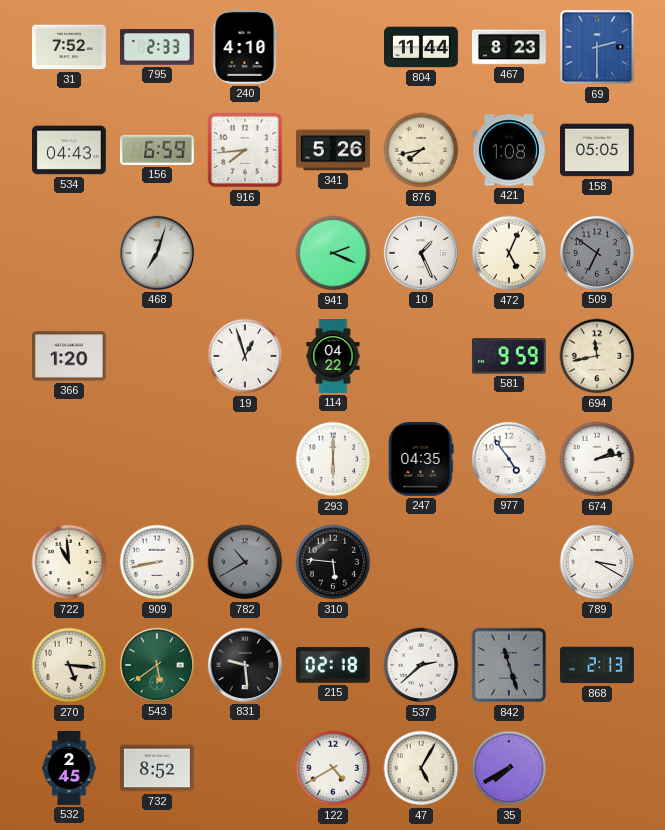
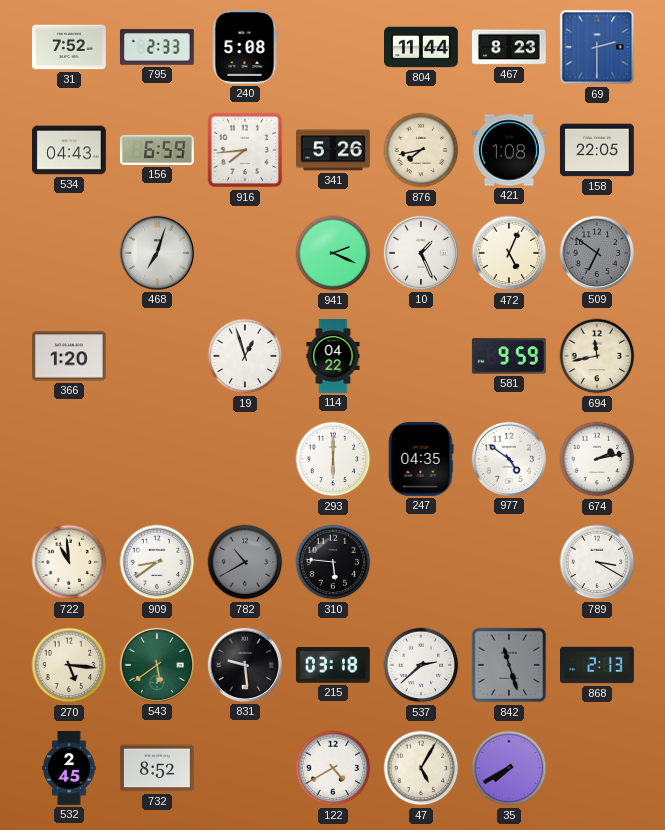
240: 4:10 -> 5:08
158: 05:05 -> 22:05
977: 4:54 -> 4:51
909: 8:43 -> 8:39
215: 02:18 -> 03:18
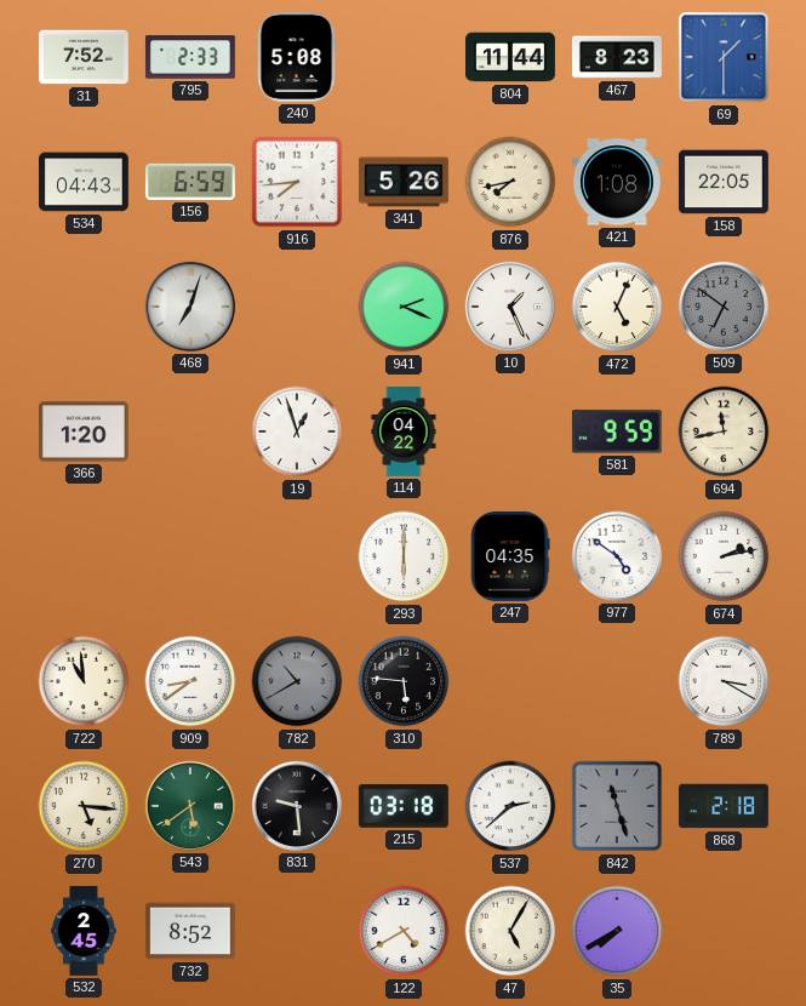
69: 2:30 -> 1:30
868: 2:13 -> 2:18
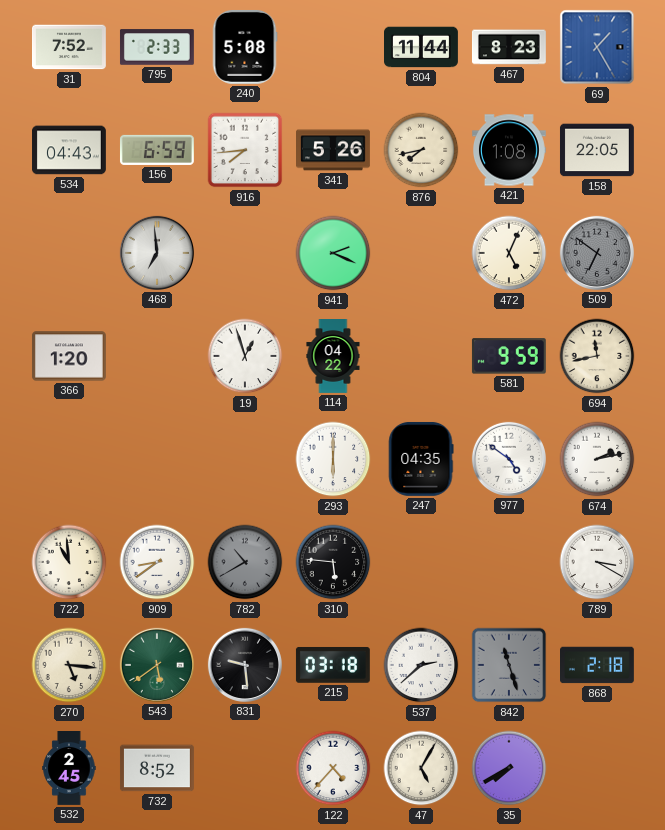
69: 1:30 -> 1:25
468: 7:03 -> 6:59
10: 1:26 -> none
122: 4:40 -> 4:37
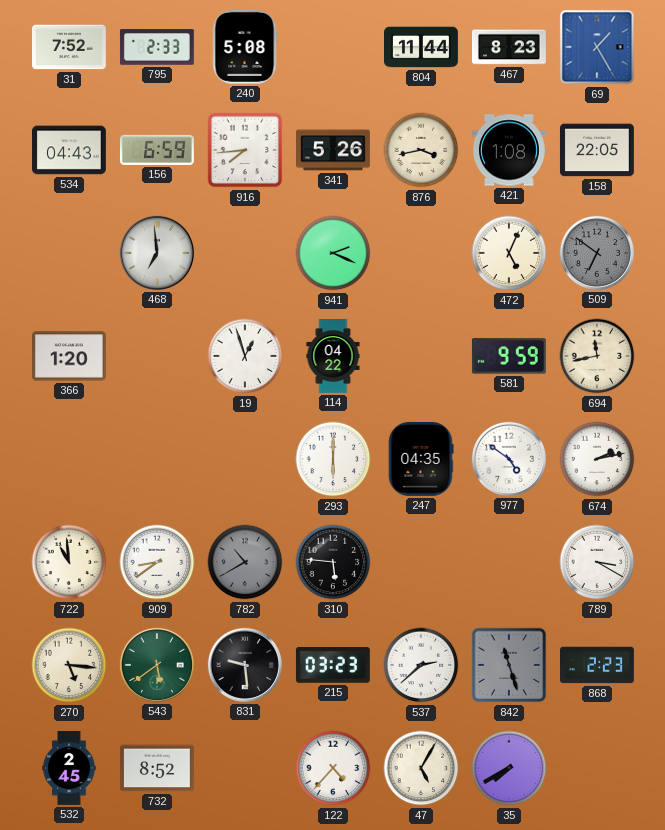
876: 7:43 -> 3:43
215: 03:18 -> 03:23
868: 2:18 -> 2:23
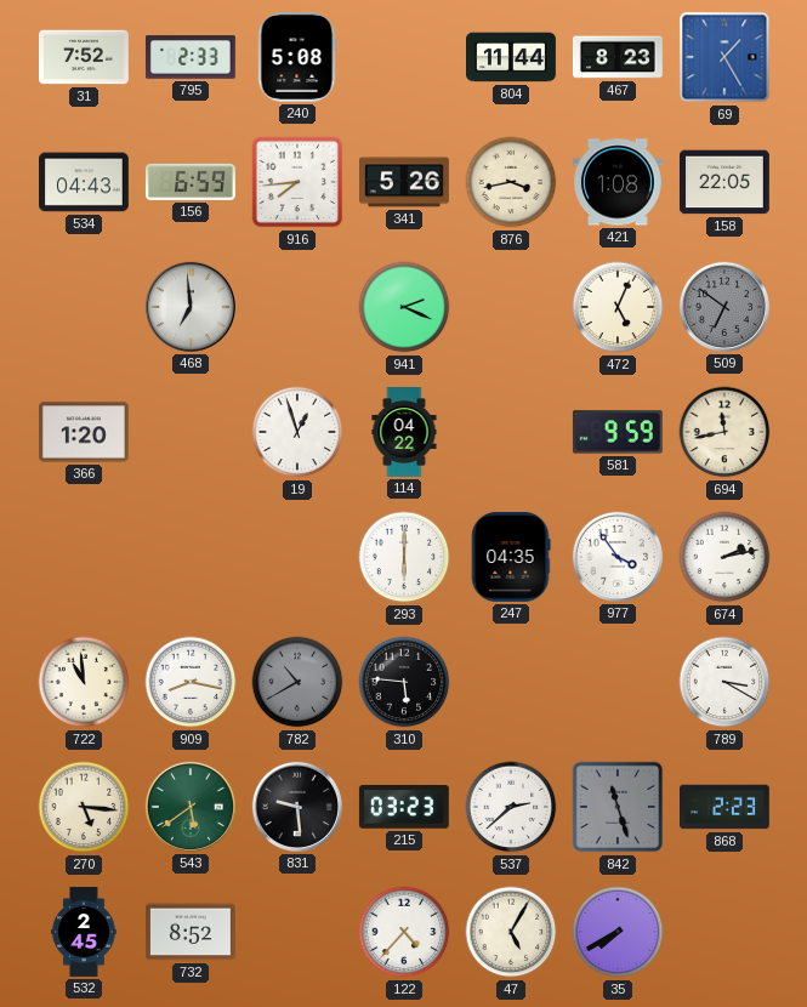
977: 4:51 -> 3:54
909: 8:39 -> 8:17
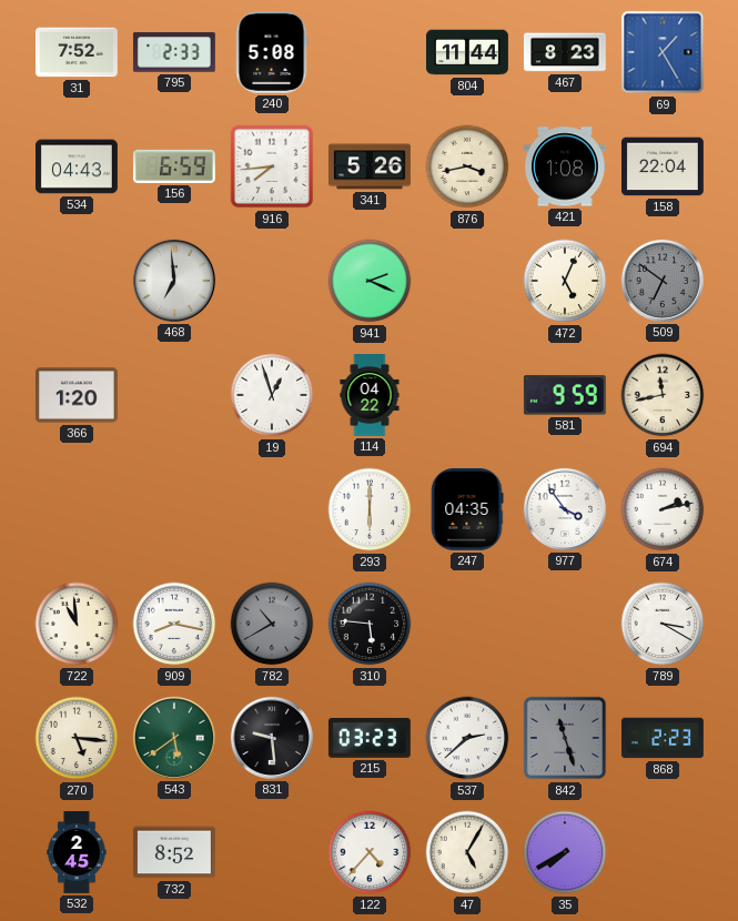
158: 22:05 -> 22:04
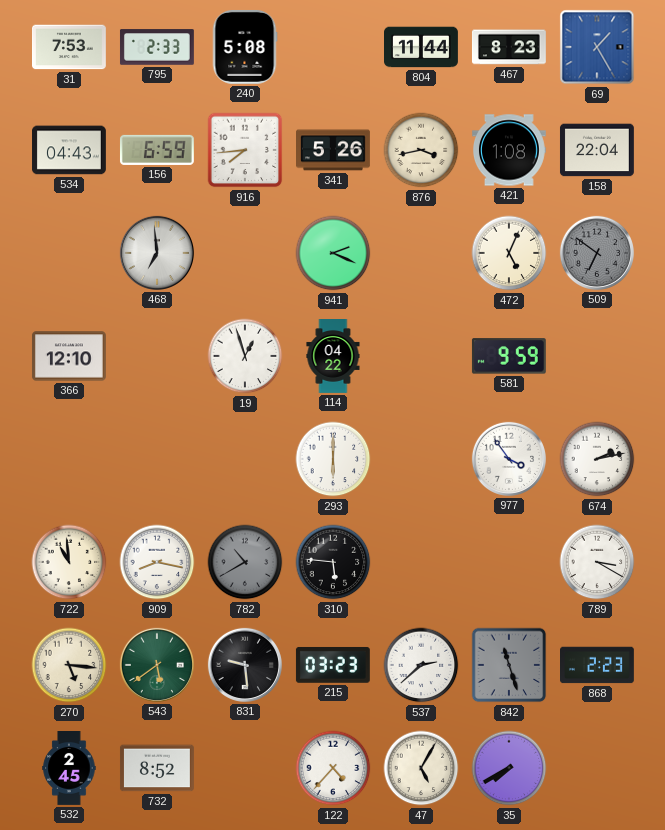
31: 7:52 -> 7:53
366: 1:20 -> 12:10
694: 11:43 -> none
247: 04:35 -> none
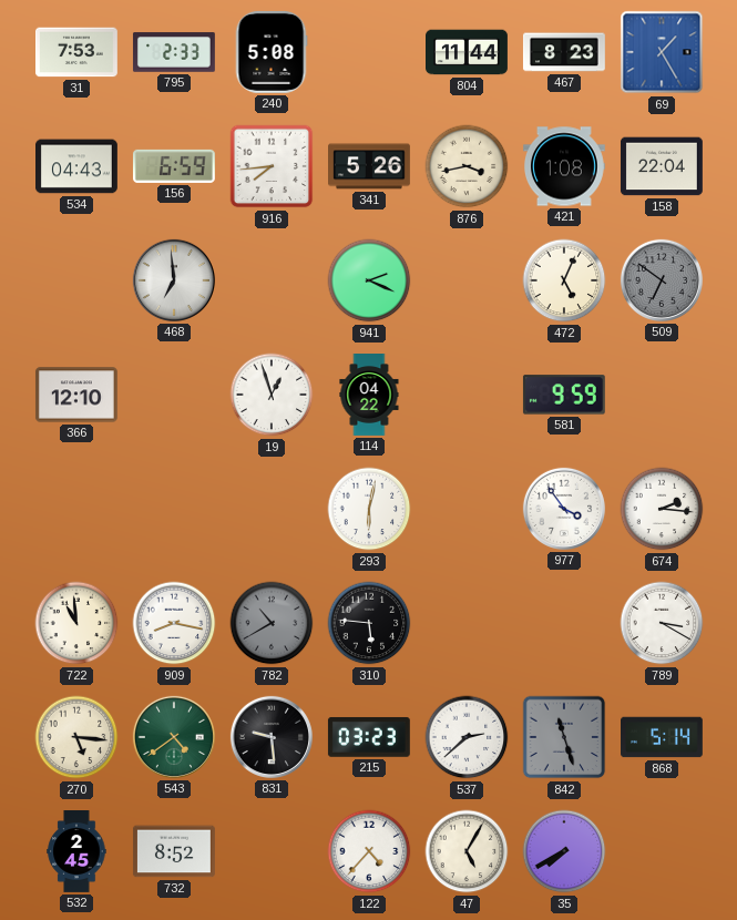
293: 6:00 -> 6:02
674: 2:13 -> 2:16
543: 5:39 -> 4:39
868: 2:23 -> 5:14
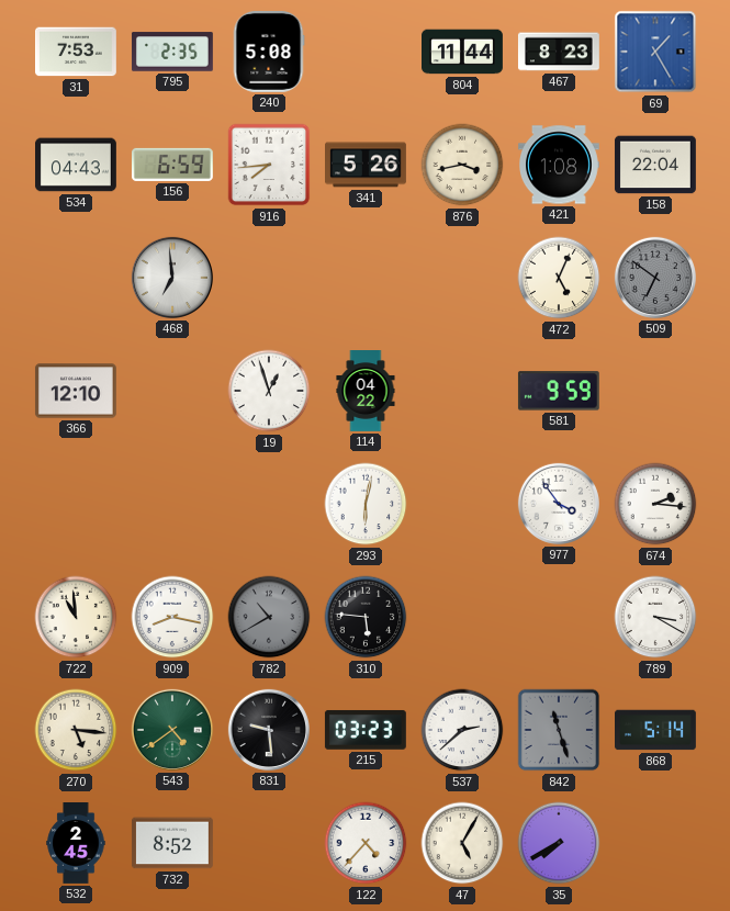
795: 2:33 -> 2:35
941: 2:19 -> none
